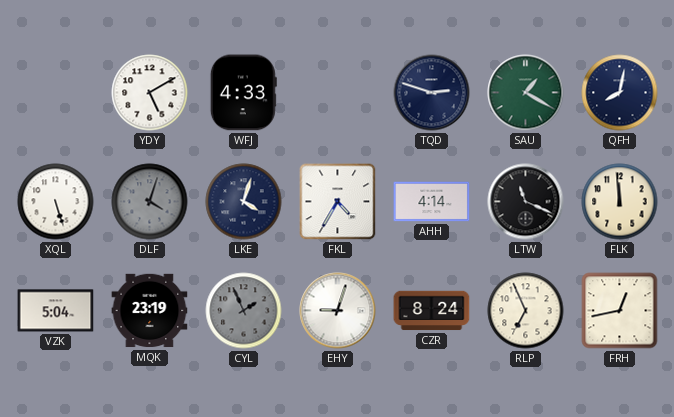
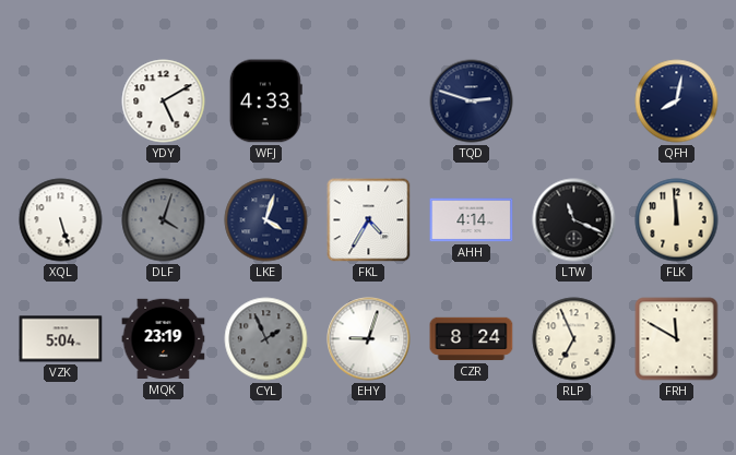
SAU: 1:20 -> none
FRH: 12:43 -> 11:50
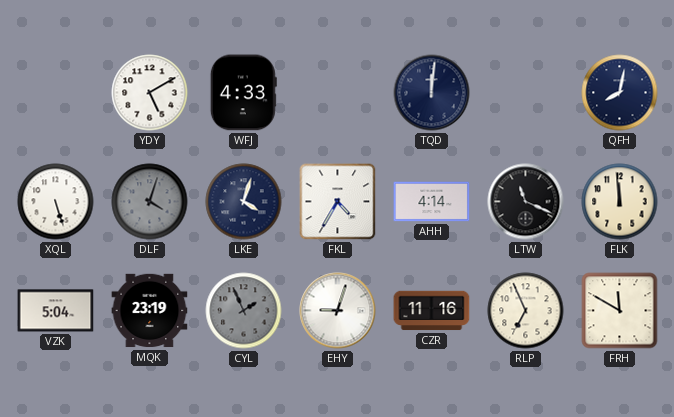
TQD: 2:48 -> 12:01
CZR: 8:24 -> 11:16
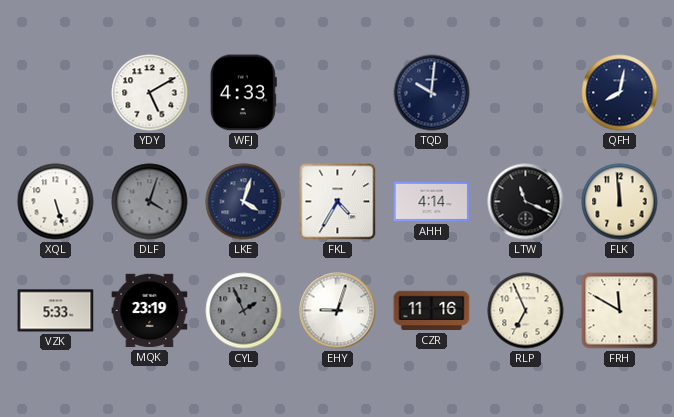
TQD: 12:01 -> 10:01
VZK: 5:04 -> 5:33
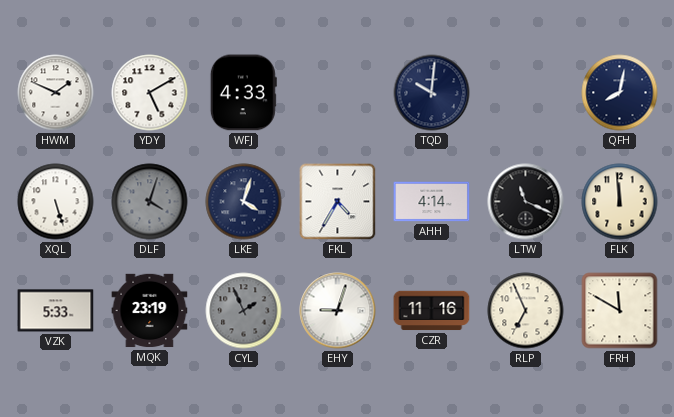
HWM: none -> 1:49
